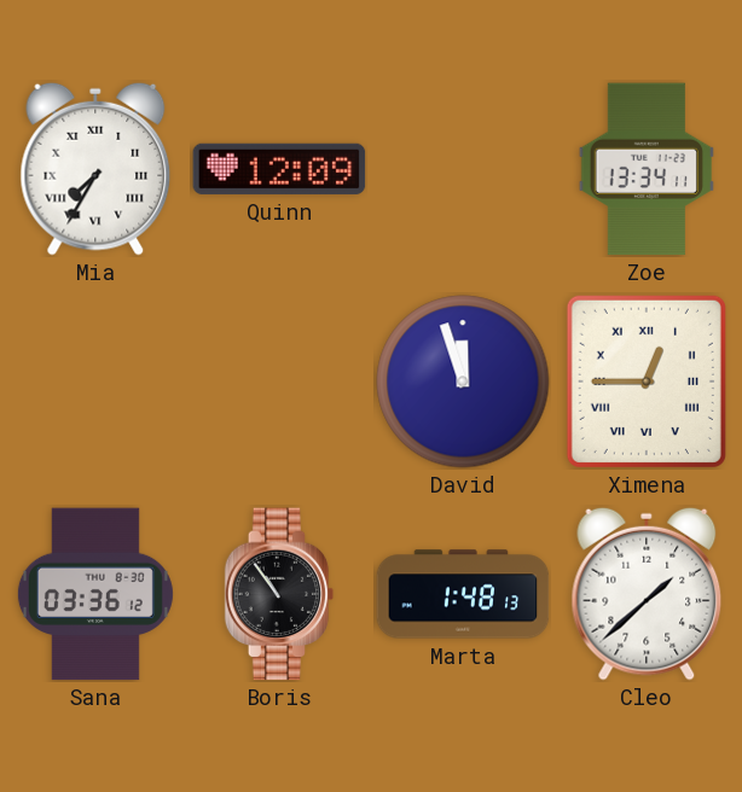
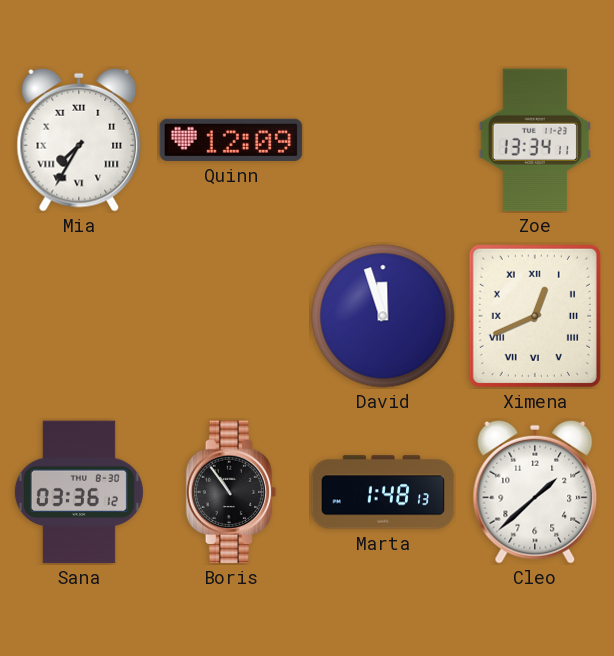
Ximena: 12:45 -> 12:41
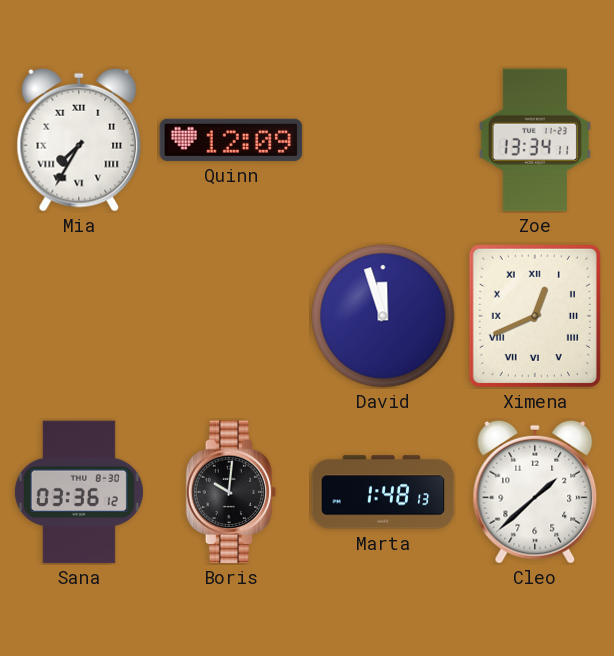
Boris: 10:54 -> 10:01
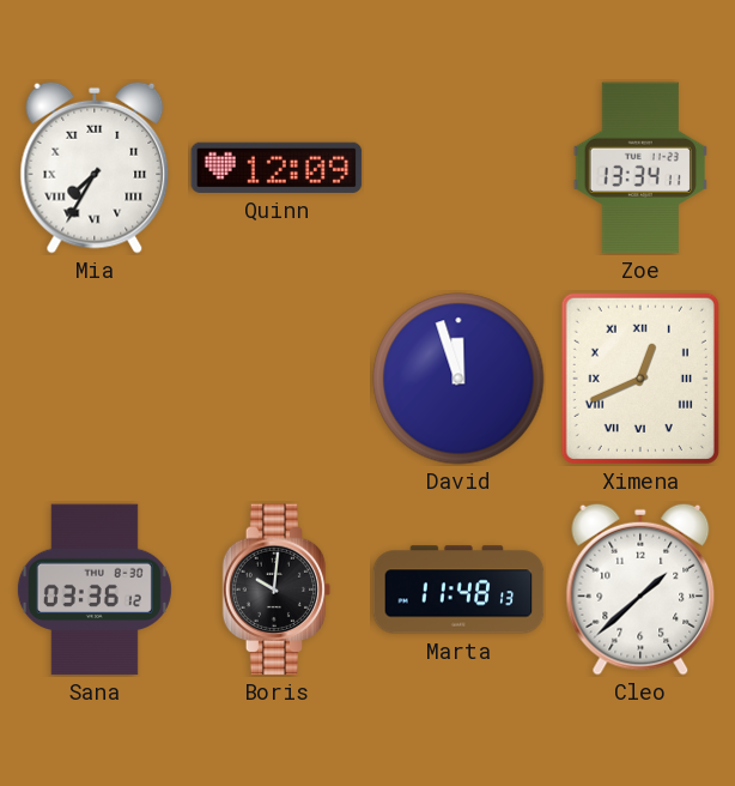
Marta: 1:48 -> 11:48
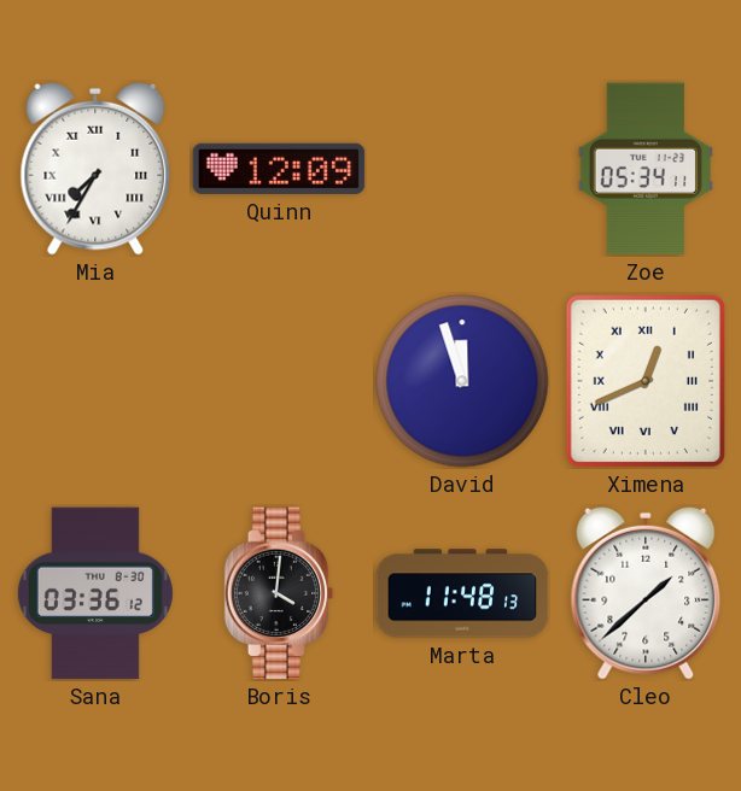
Zoe: 13:34 -> 05:34
Boris: 10:01 -> 4:01
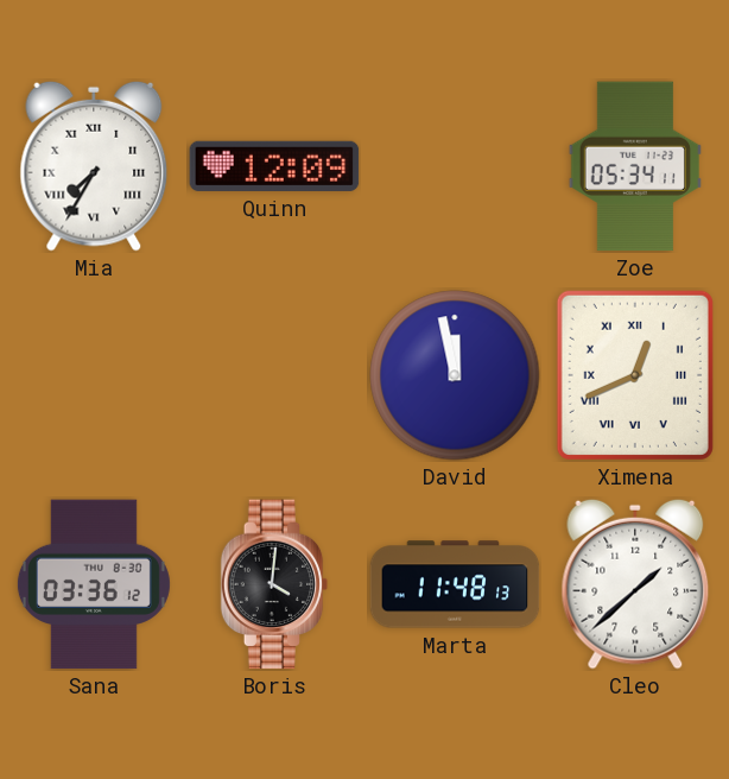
David: 11:57 -> 11:58
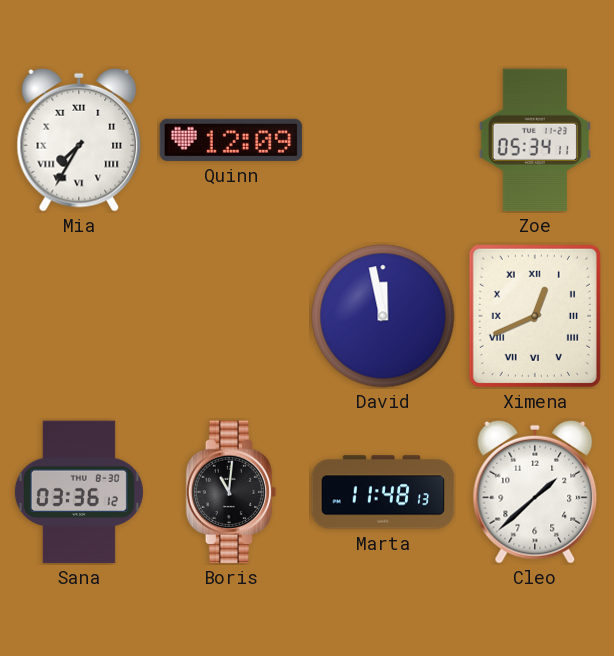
Boris: 4:01 -> 11:01
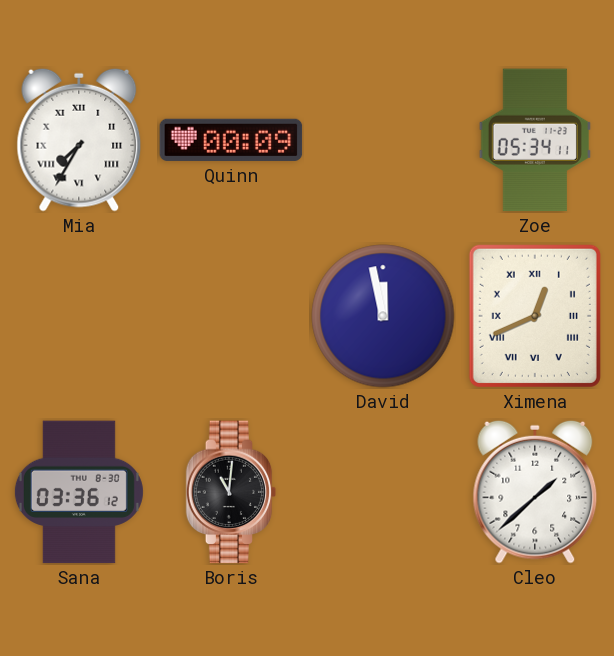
Quinn: 12:09 -> 00:09
Marta: 11:48 -> none
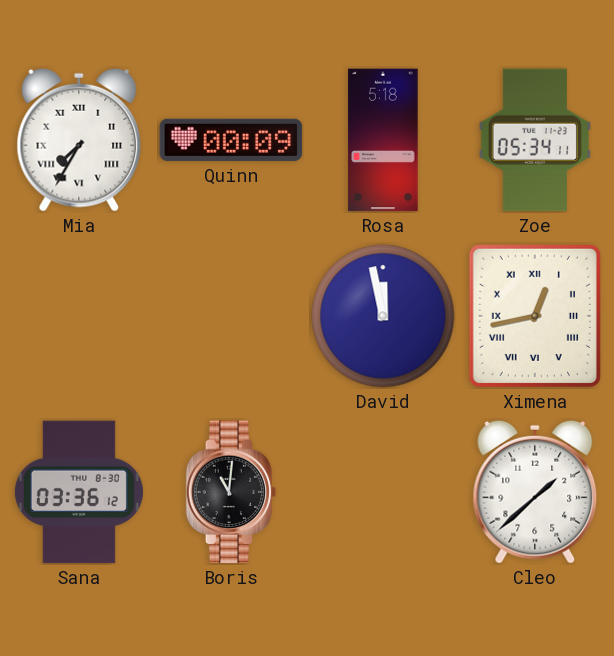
Rosa: none -> 5:18
Ximena: 12:41 -> 12:43
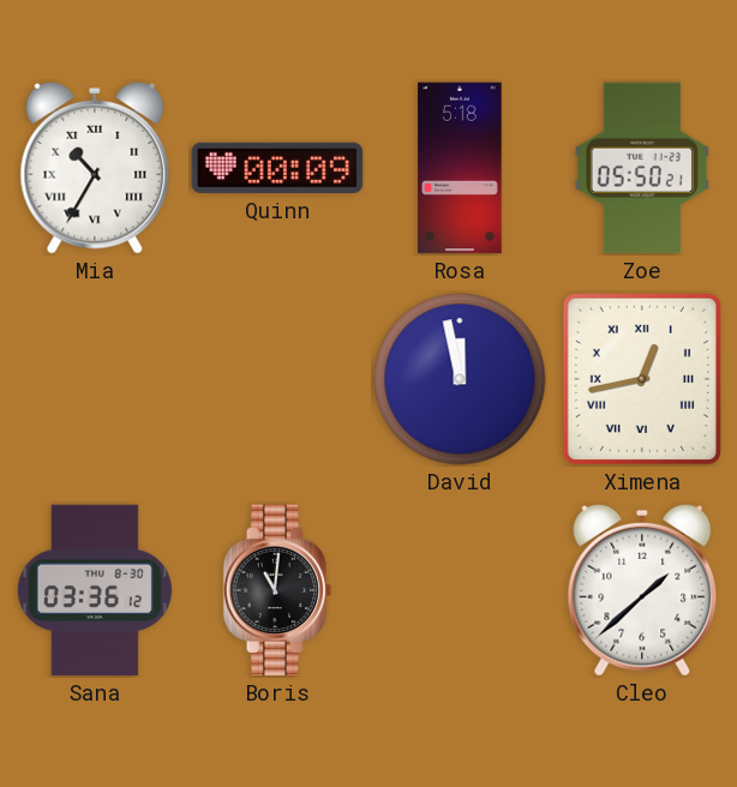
Mia: 7:35 -> 10:35
Zoe: 05:34 -> 05:50
